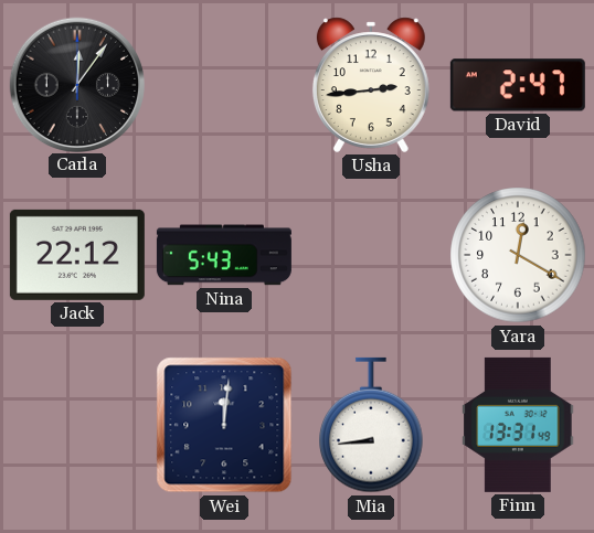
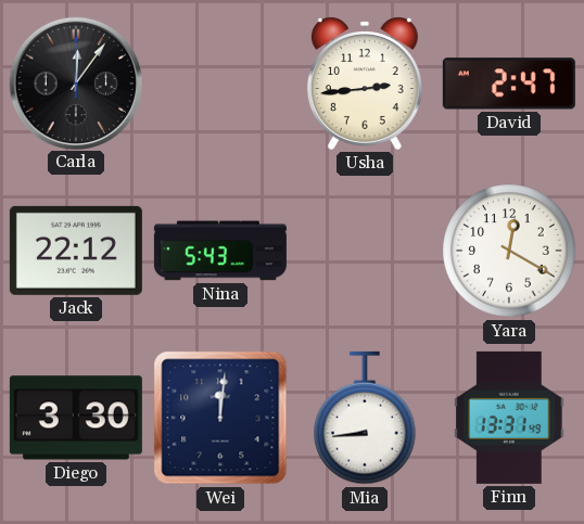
Diego: none -> 3:30
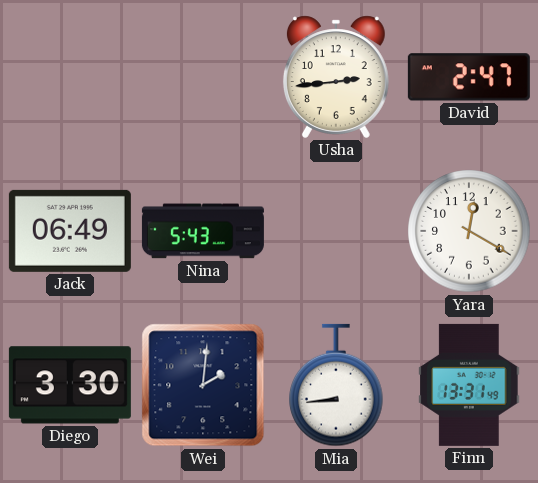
Carla: 12:06 -> none
Jack: 22:12 -> 06:49
Wei: 12:01 -> 2:01
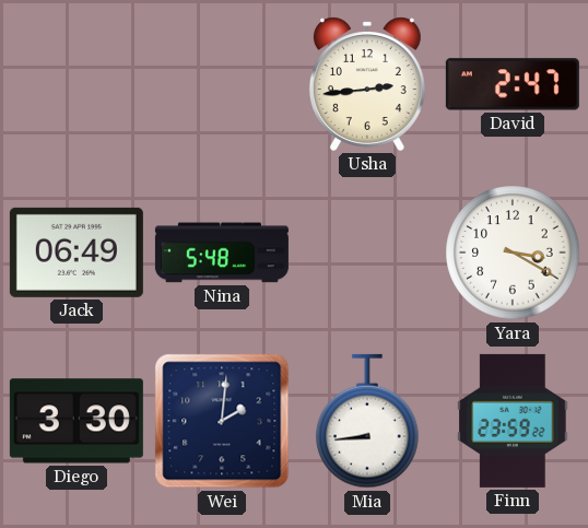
Nina: 5:43 -> 5:48
Yara: 12:20 -> 3:20
Finn: 13:31 -> 23:59
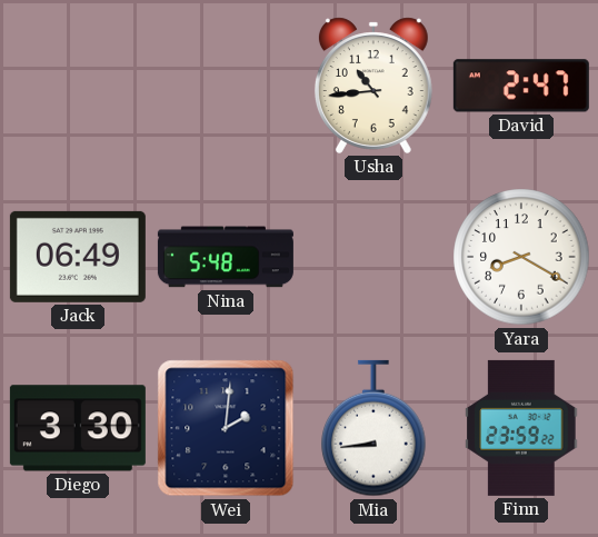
Usha: 2:44 -> 10:44
Yara: 3:20 -> 8:20
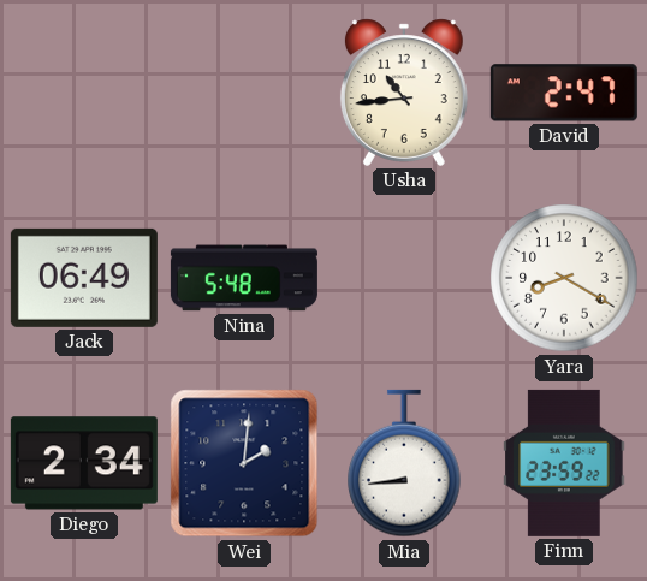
Diego: 3:30 -> 2:34
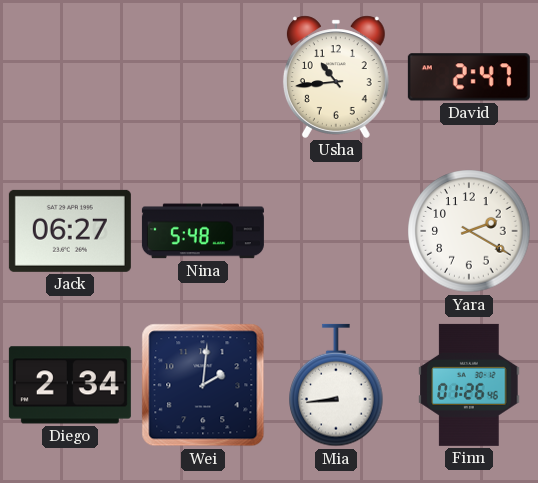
Jack: 06:49 -> 06:27
Yara: 8:20 -> 2:20
Finn: 23:59 -> 01:26
